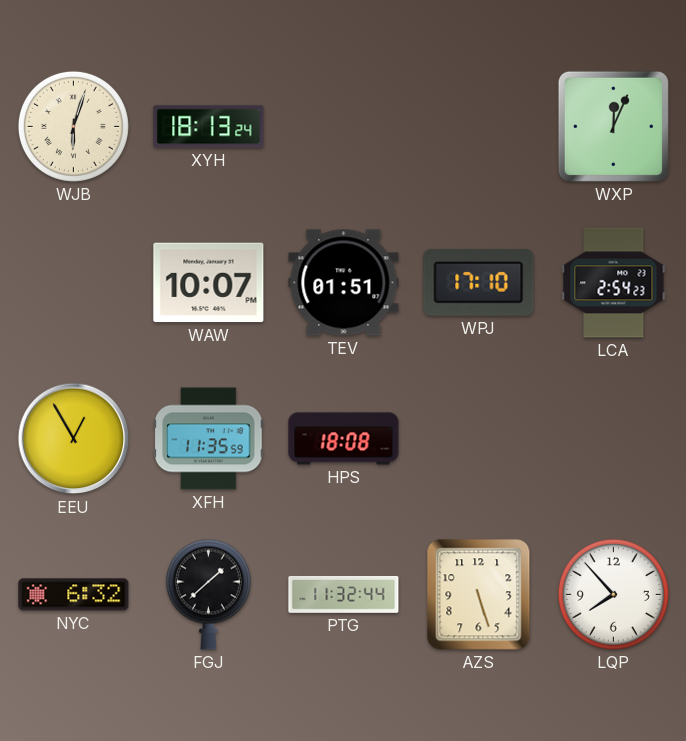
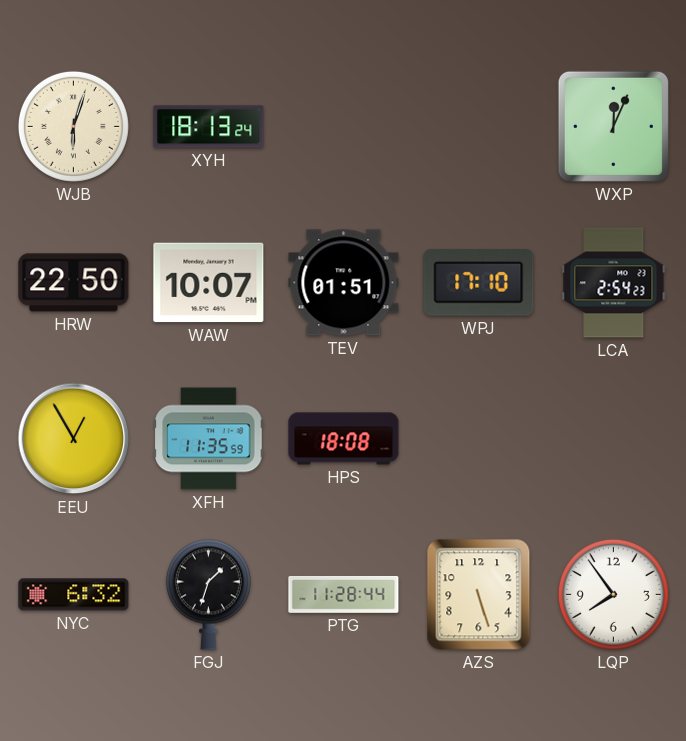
HRW: none -> 22:50
FGJ: 1:38 -> 1:33
PTG: 11:32 -> 11:28
LQP: 7:53 -> 7:54
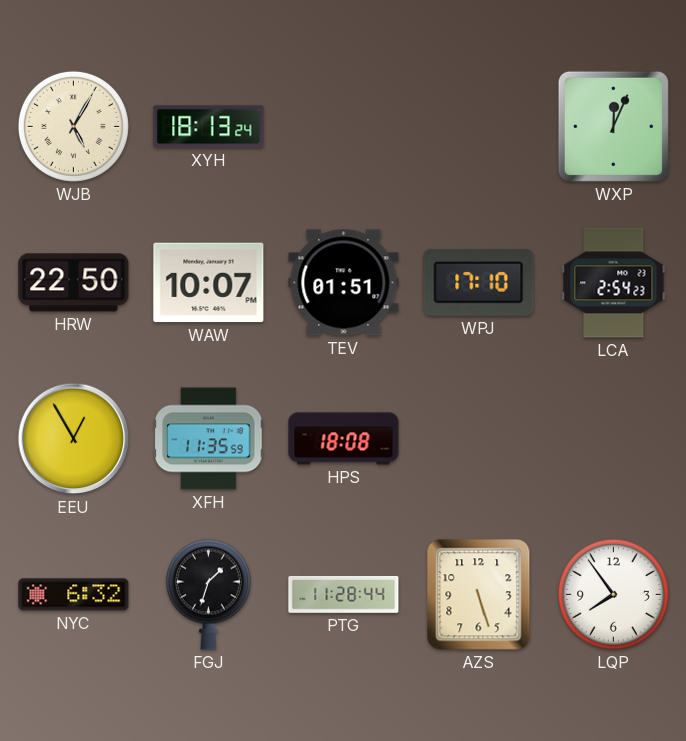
WJB: 6:03 -> 5:05
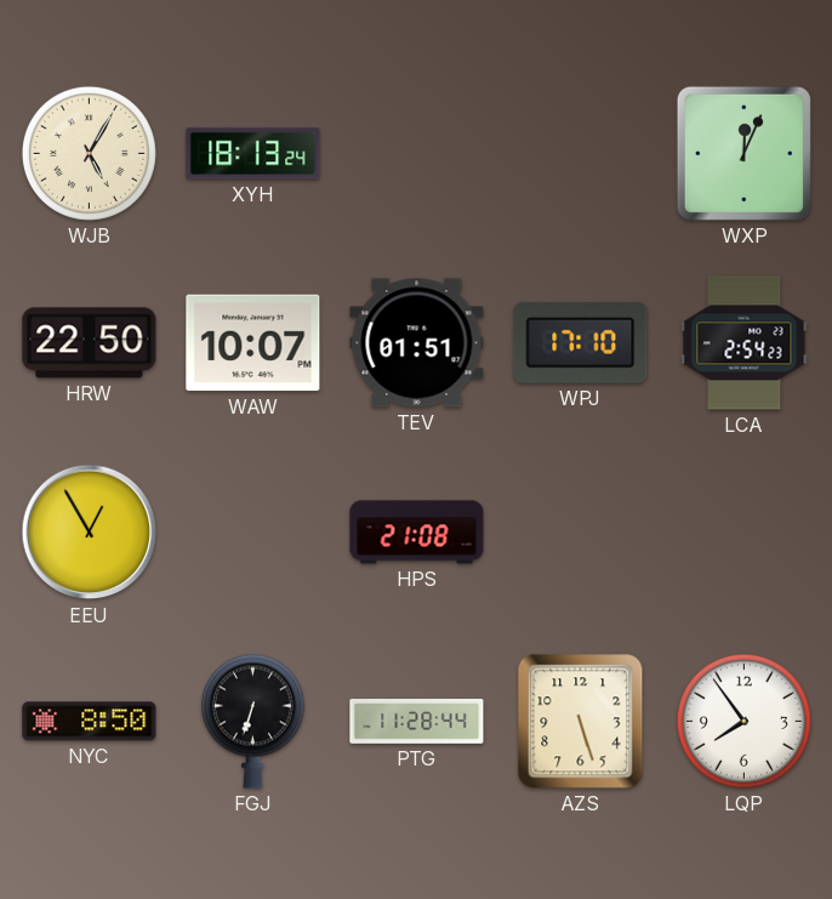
XFH: 11:35 -> none
HPS: 18:08 -> 21:08
NYC: 6:32 -> 8:50
FGJ: 1:33 -> 6:33
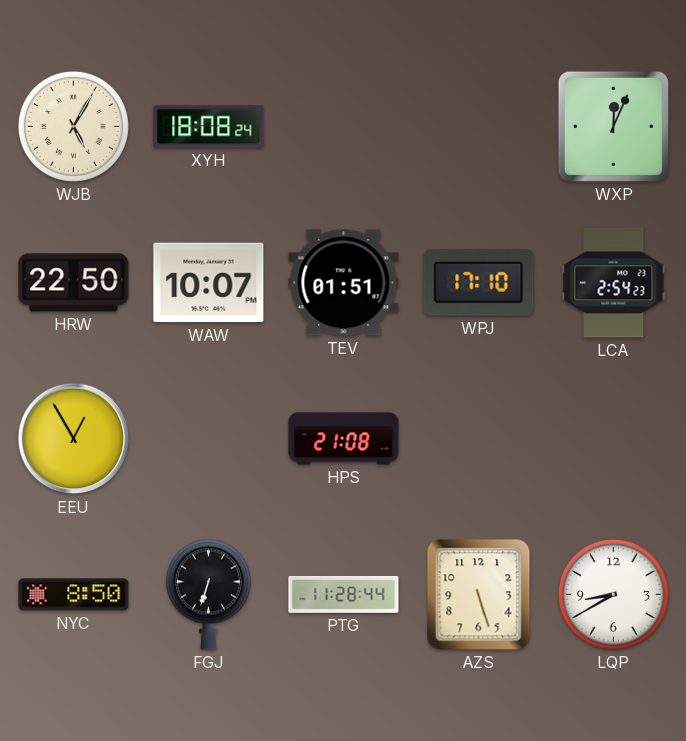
XYH: 18:13 -> 18:08
LQP: 7:54 -> 8:40
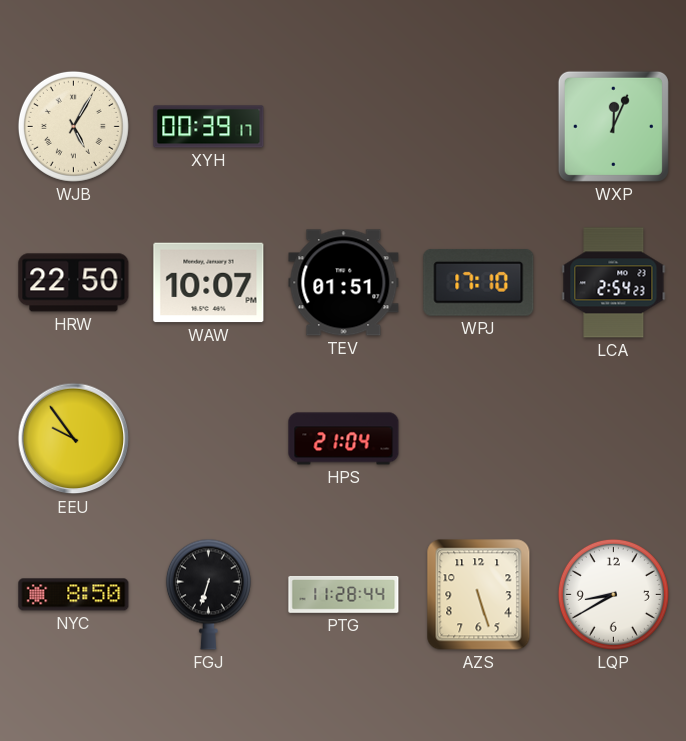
XYH: 18:08 -> 00:39
EEU: 12:55 -> 9:54
HPS: 21:08 -> 21:04
